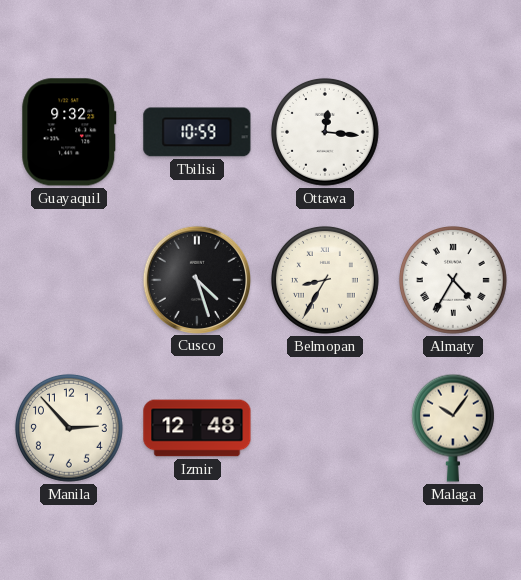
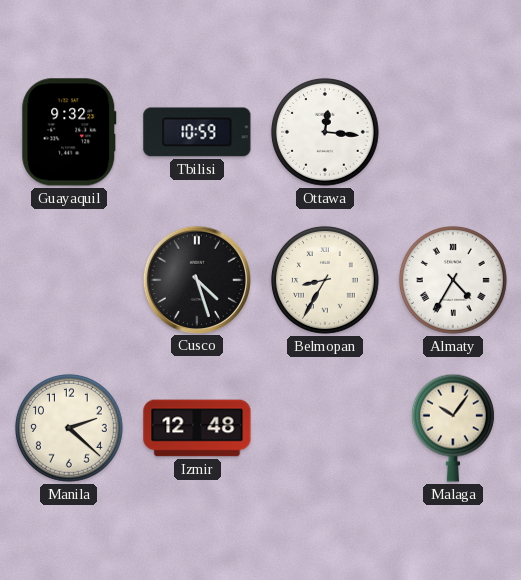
Manila: 2:53 -> 2:22
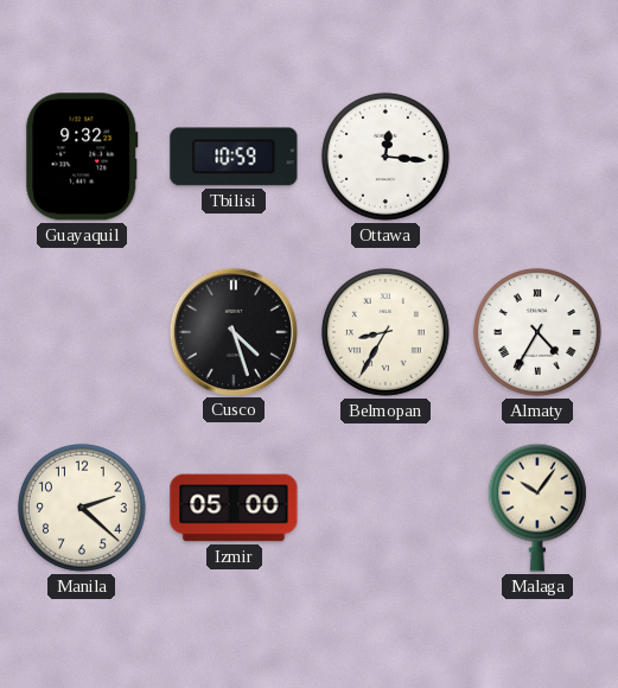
Izmir: 12:48 -> 05:00
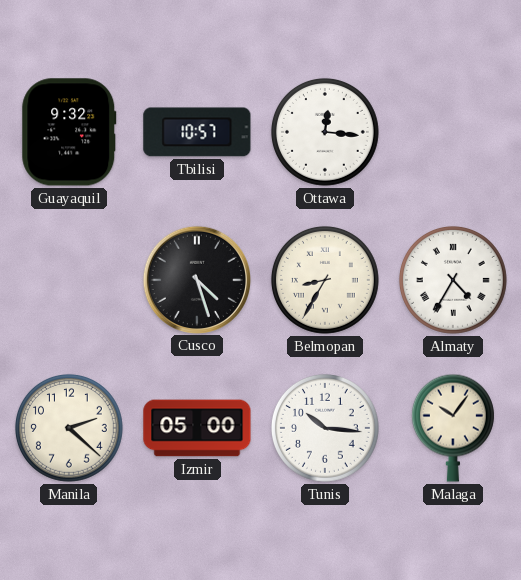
Tbilisi: 10:59 -> 10:57
Tunis: none -> 10:16
